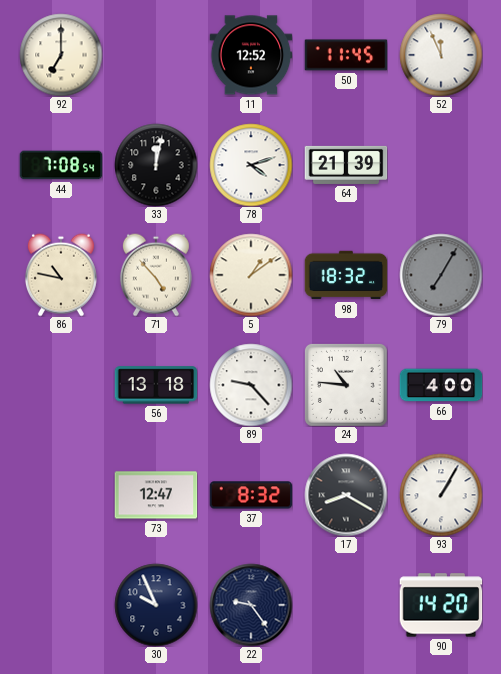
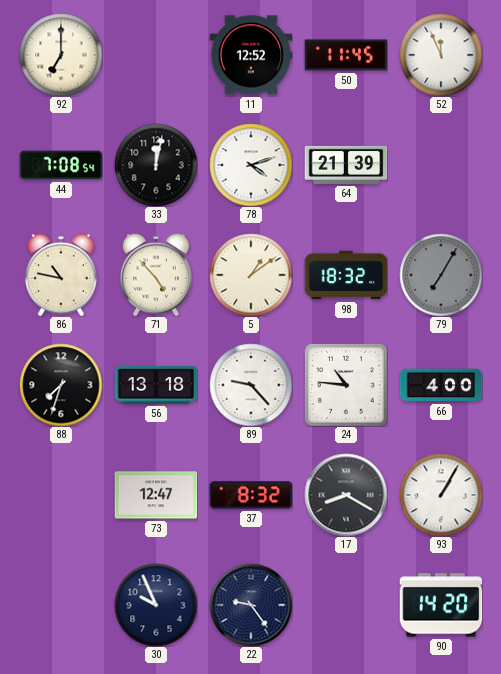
88: none -> 7:33
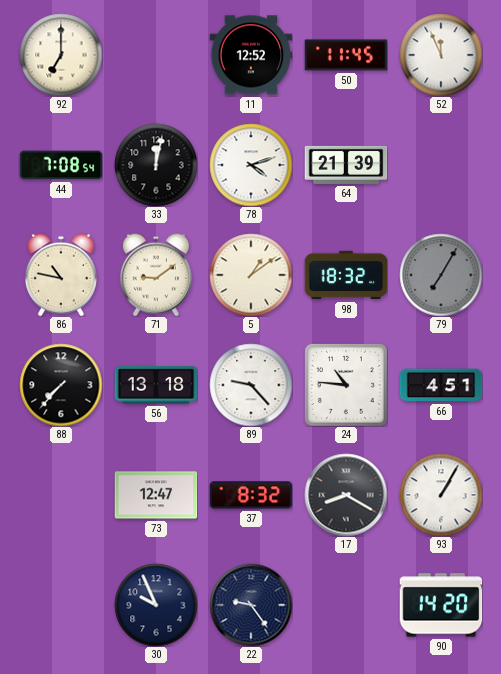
71: 4:53 -> 9:09
88: 7:33 -> 7:37
66: 4:00 -> 4:51
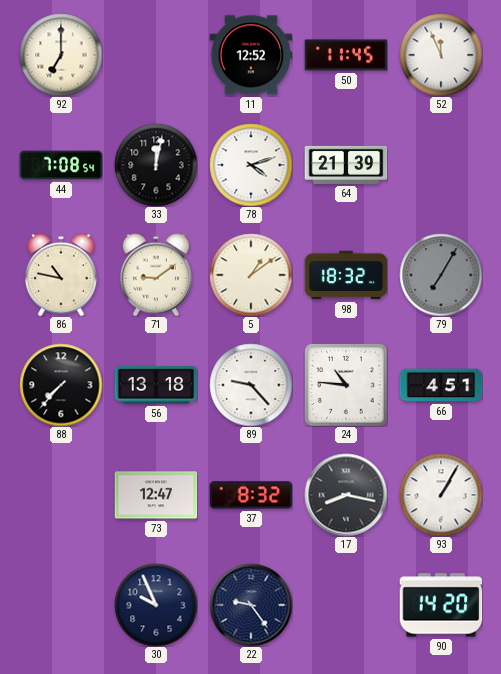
17: 8:20 -> 8:17
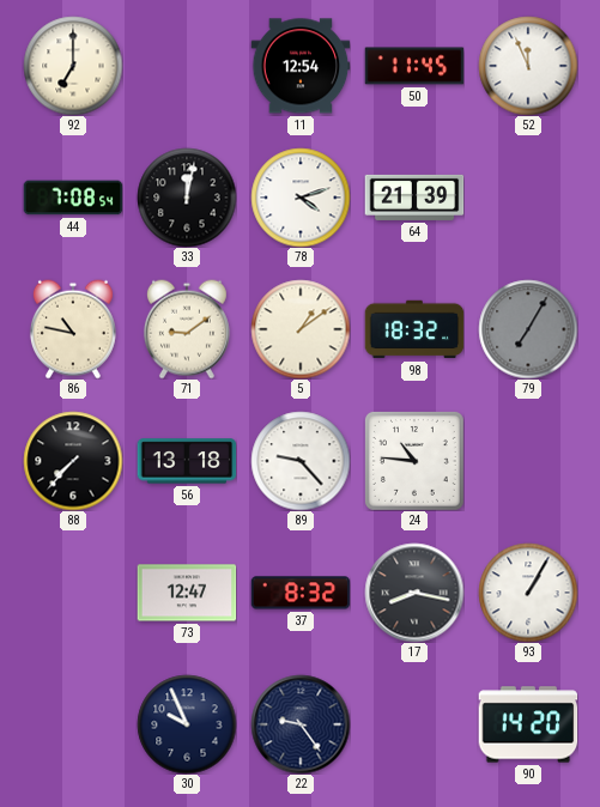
11: 12:52 -> 12:54
66: 4:51 -> none
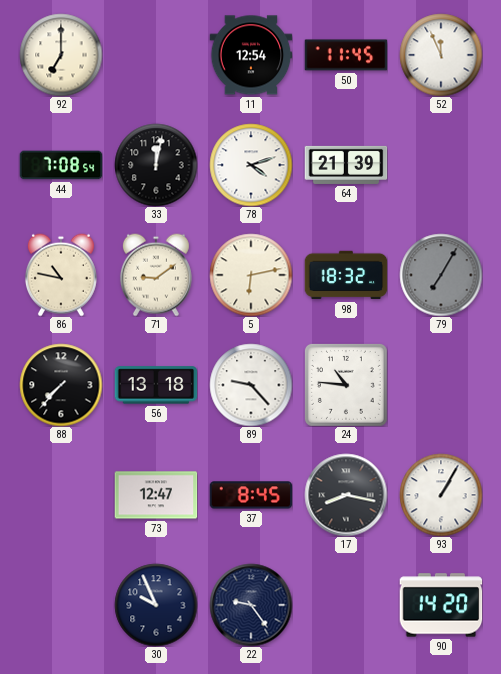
5: 1:09 -> 6:13
37: 8:32 -> 8:45
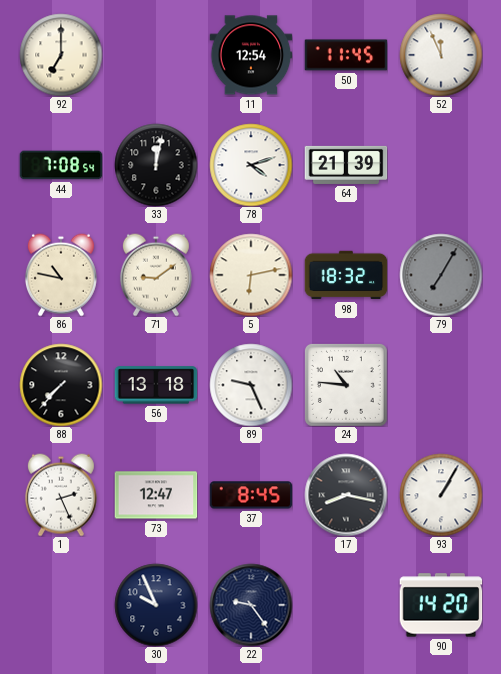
89: 9:23 -> 9:26
1: none -> 2:26
